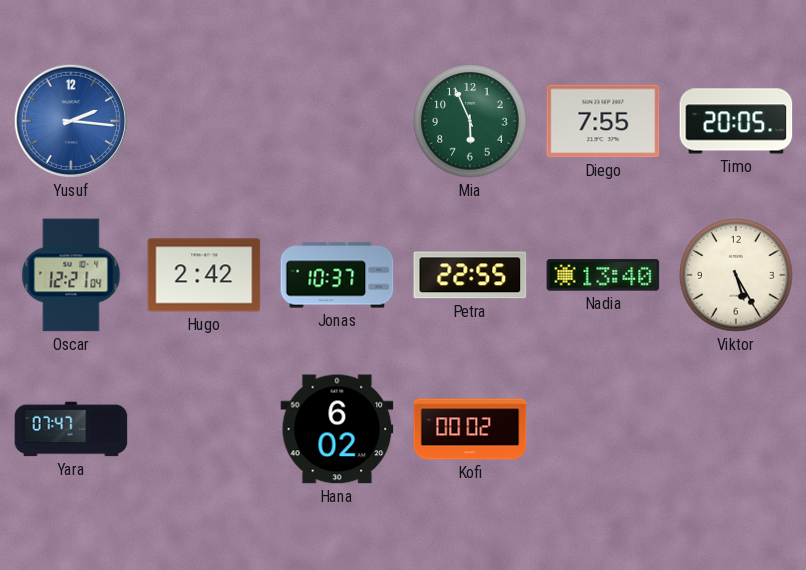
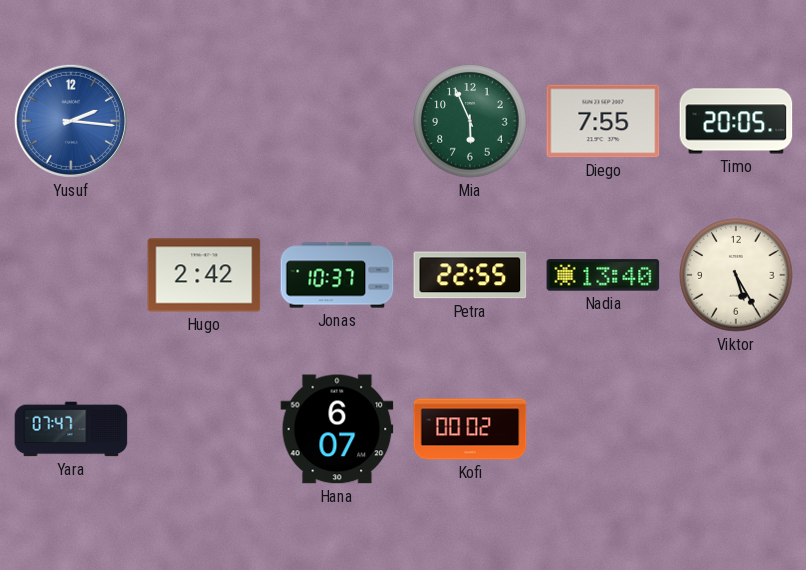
Oscar: 12:21 -> none
Hana: 6:02 -> 6:07
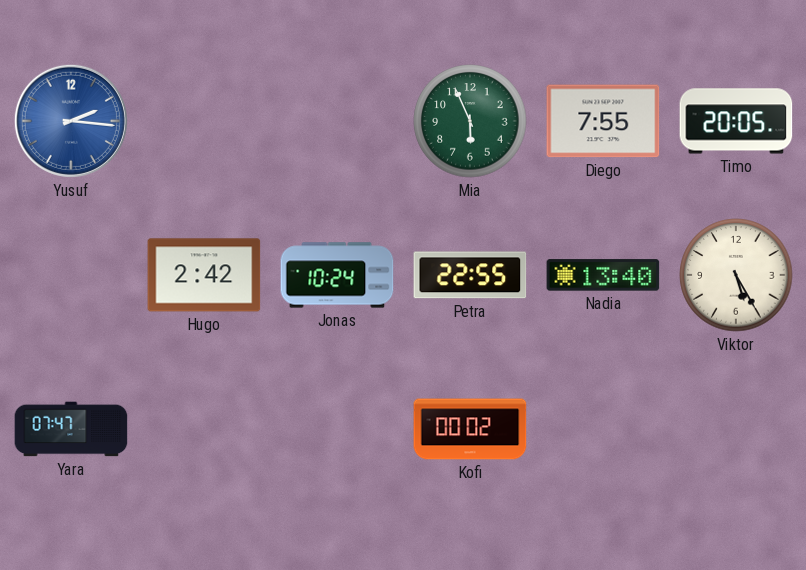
Jonas: 10:37 -> 10:24
Hana: 6:07 -> none
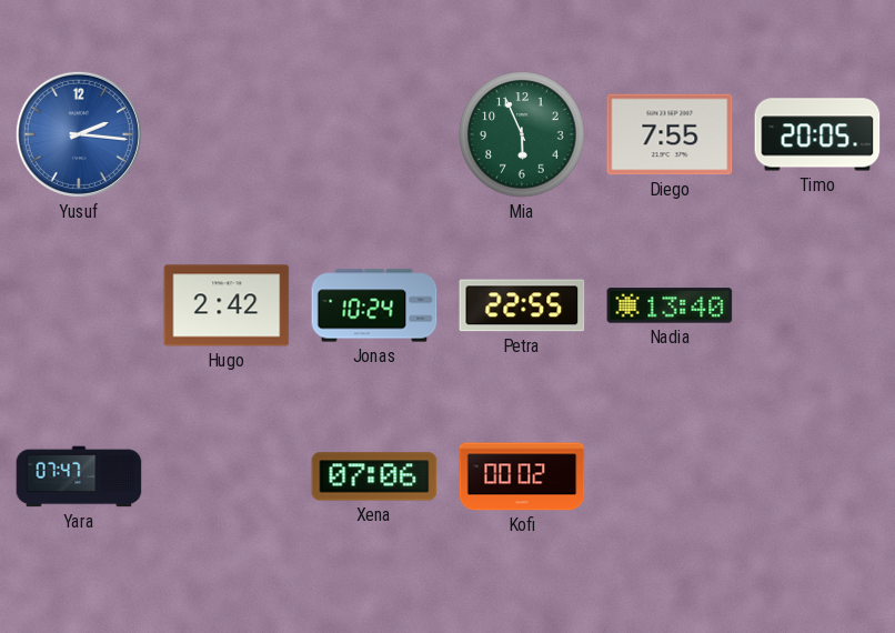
Viktor: 5:25 -> none
Xena: none -> 07:06
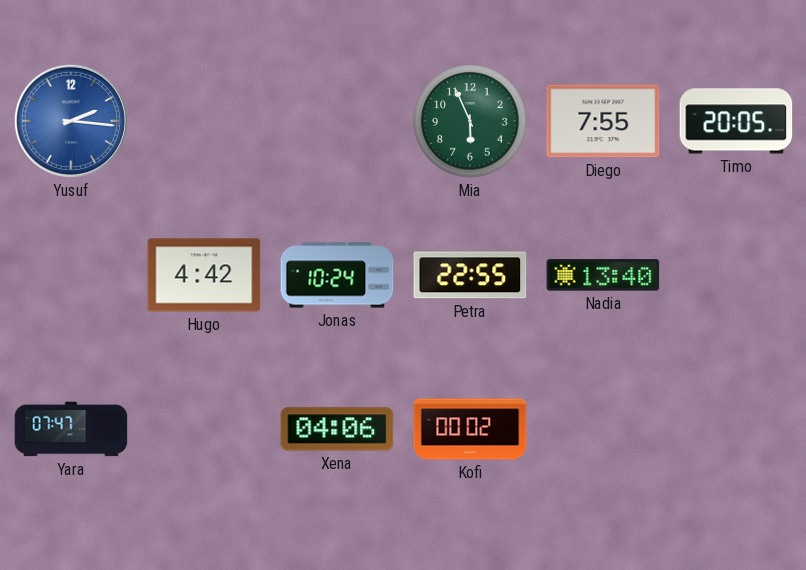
Hugo: 2:42 -> 4:42
Xena: 07:06 -> 04:06
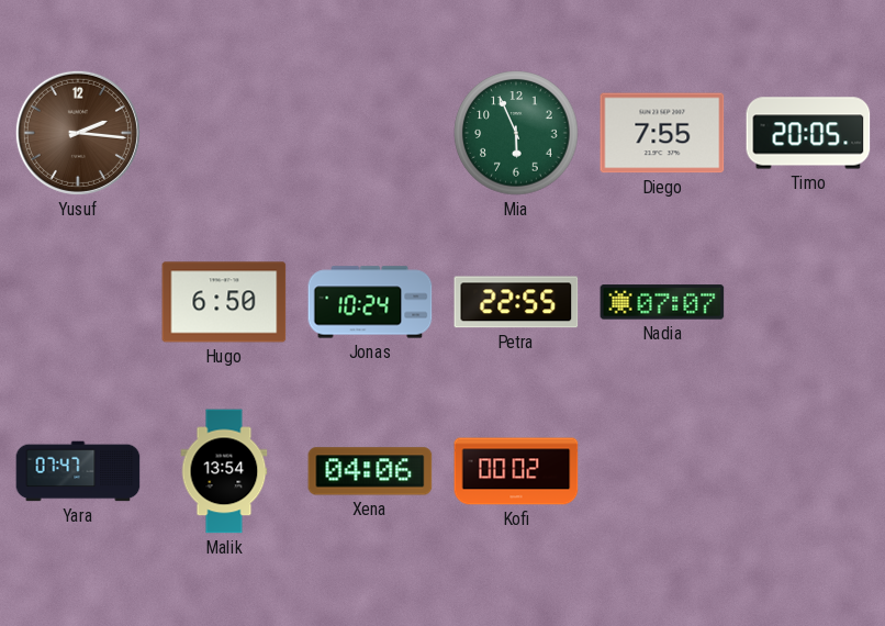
Yusuf dial: blue -> brown
Hugo: 4:42 -> 6:50
Nadia: 13:40 -> 07:07
Malik: none -> 13:54
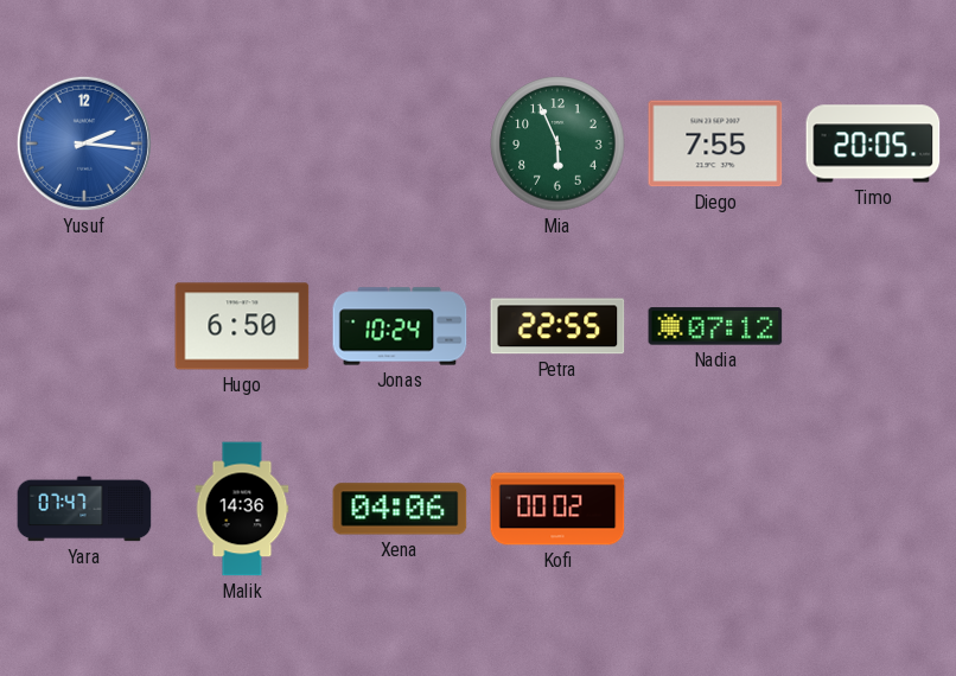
Yusuf dial: brown -> blue
Nadia: 07:07 -> 07:12
Malik: 13:54 -> 14:36
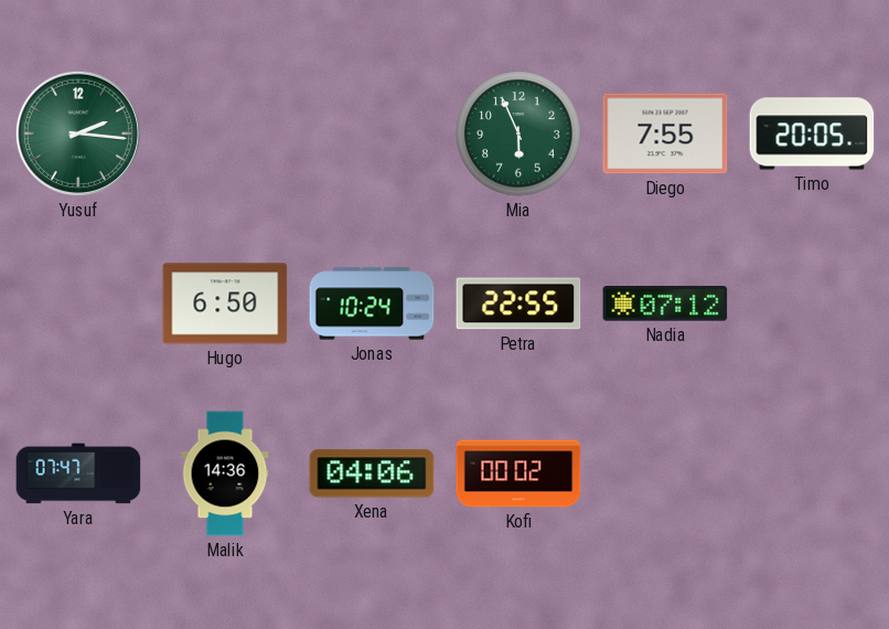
Yusuf dial: blue -> green
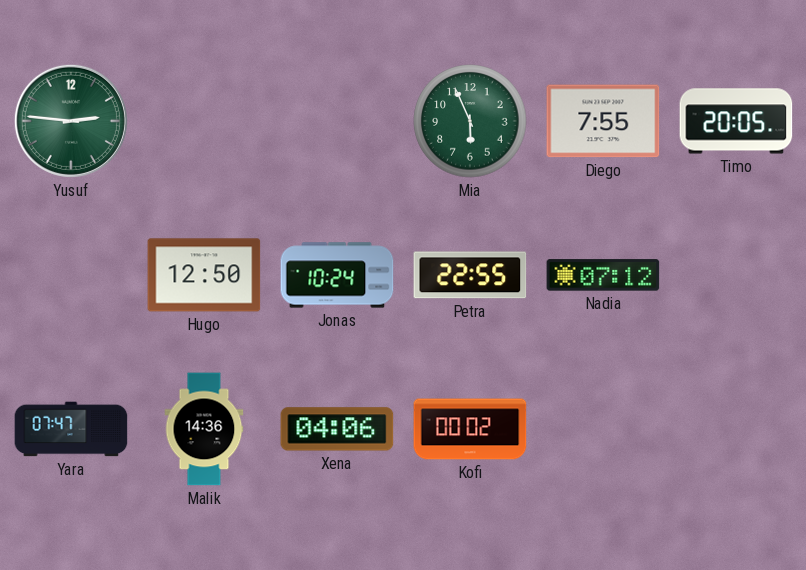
Yusuf: 2:16 -> 2:46
Hugo: 6:50 -> 12:50
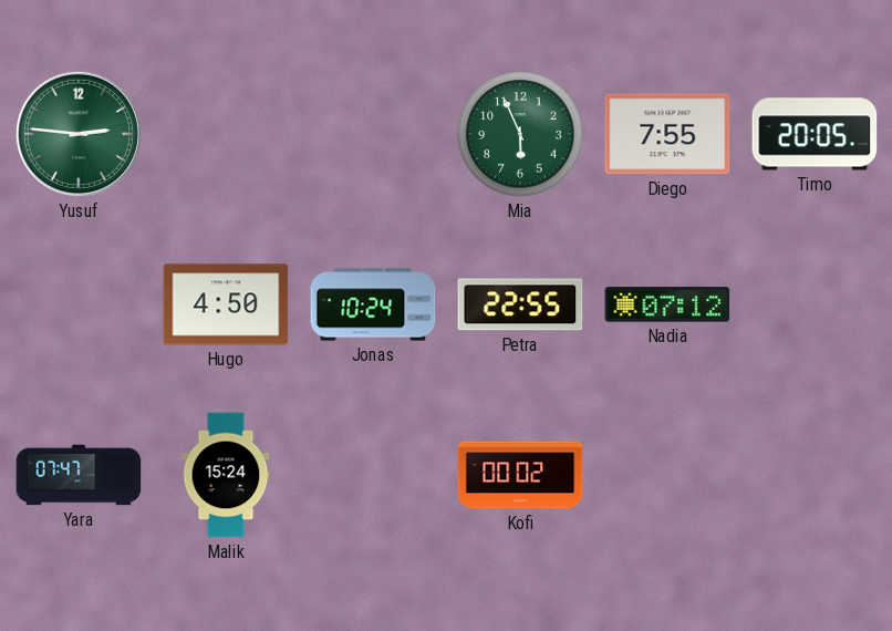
Hugo: 12:50 -> 4:50
Malik: 14:36 -> 15:24
Xena: 04:06 -> none
